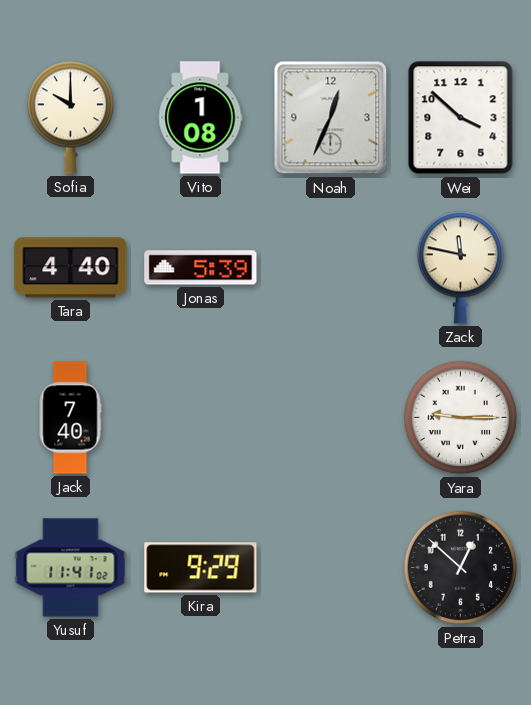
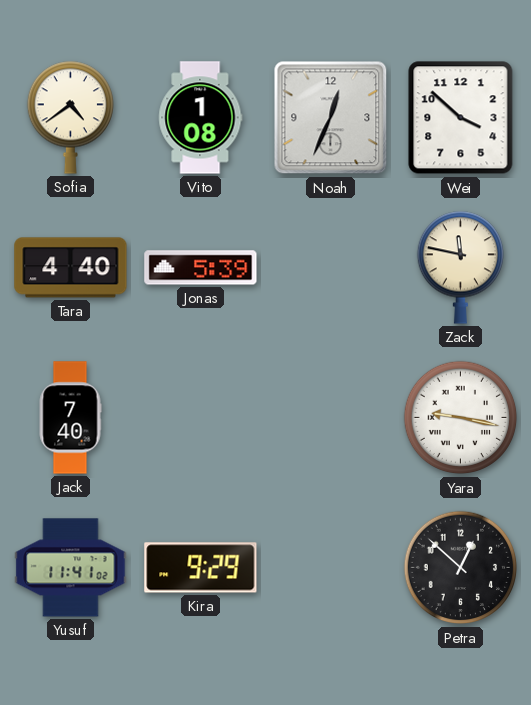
Sofia: 10:00 -> 4:39
Yara: 9:15 -> 9:17
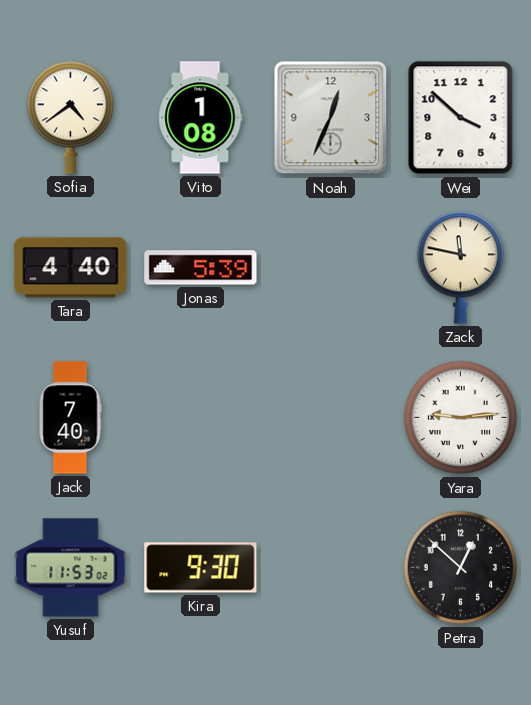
Yara: 9:17 -> 9:14
Yusuf: 11:41 -> 11:53
Kira: 9:29 -> 9:30
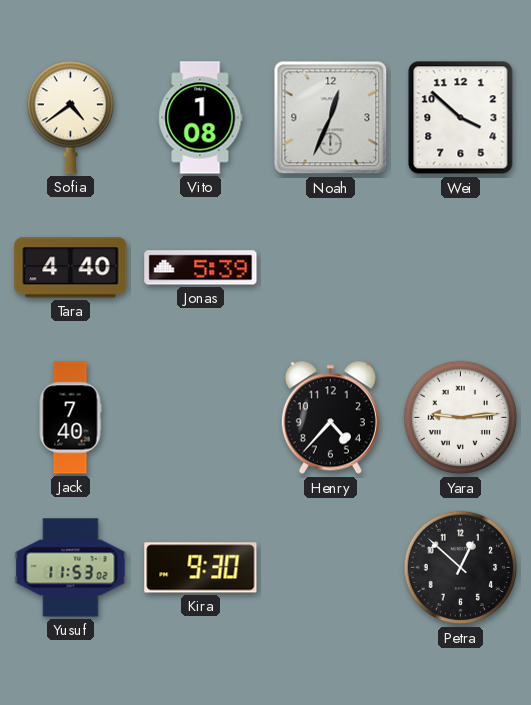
Zack: 11:47 -> none
Henry: none -> 4:37
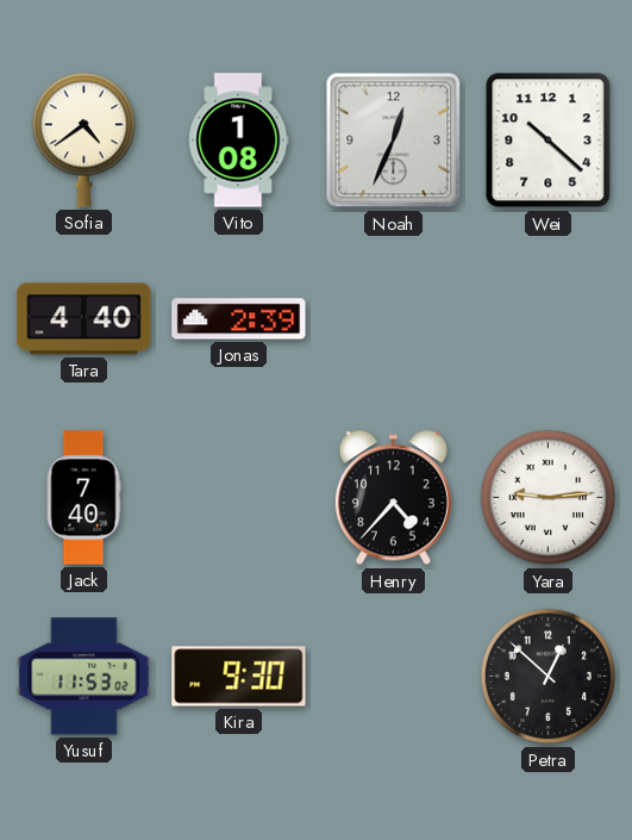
Wei: 3:52 -> 10:22
Jonas: 5:39 -> 2:39
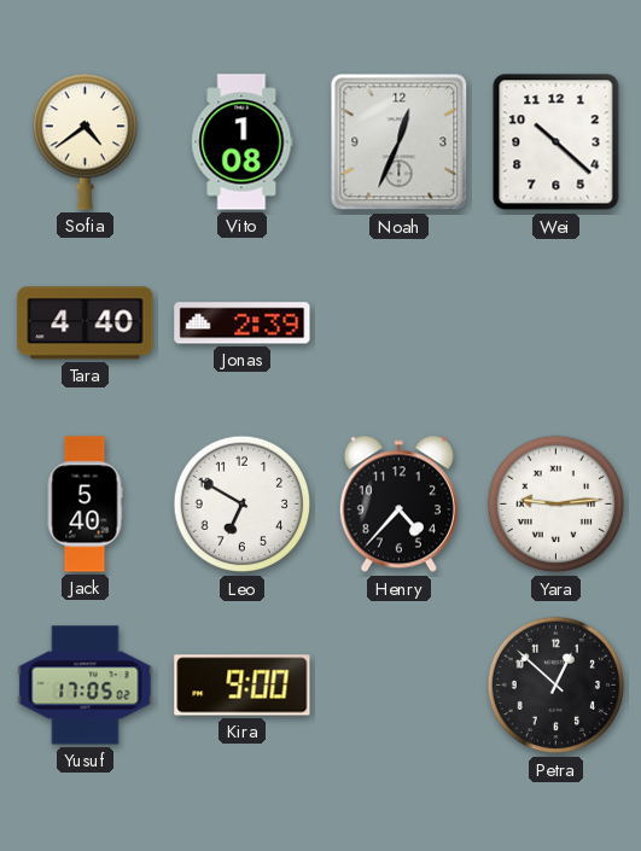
Jack: 7:40 -> 5:40
Leo: none -> 6:50
Yusuf: 11:53 -> 17:05
Kira: 9:30 -> 9:00
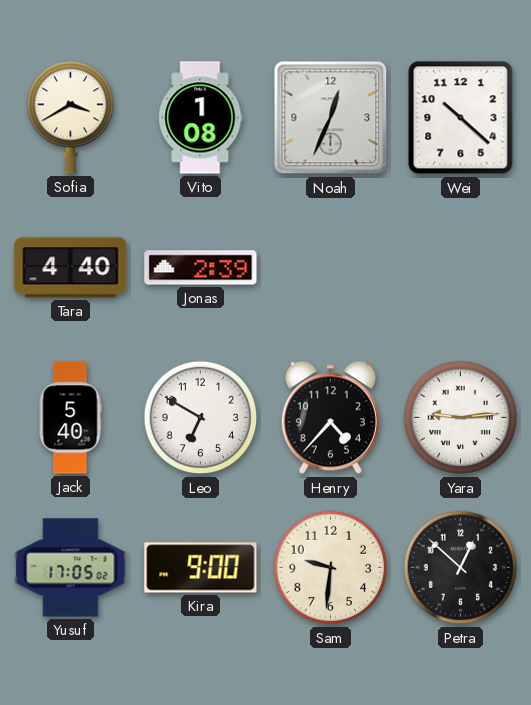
Sofia: 4:39 -> 3:40
Sam: none -> 9:31
